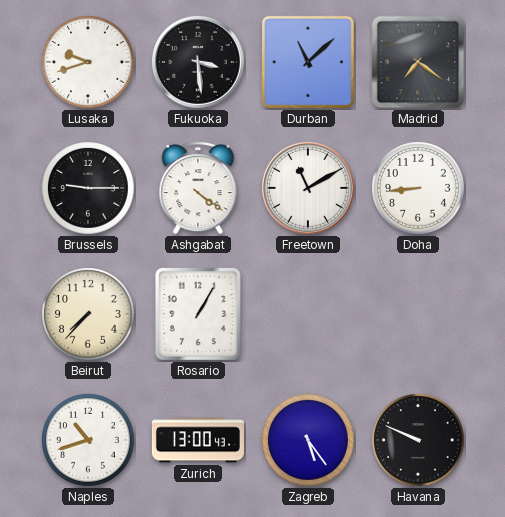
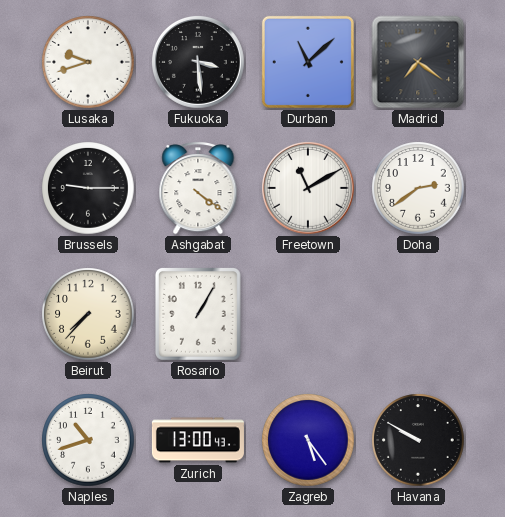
Doha: 8:44 -> 2:39
Havana: 9:49 -> 9:50
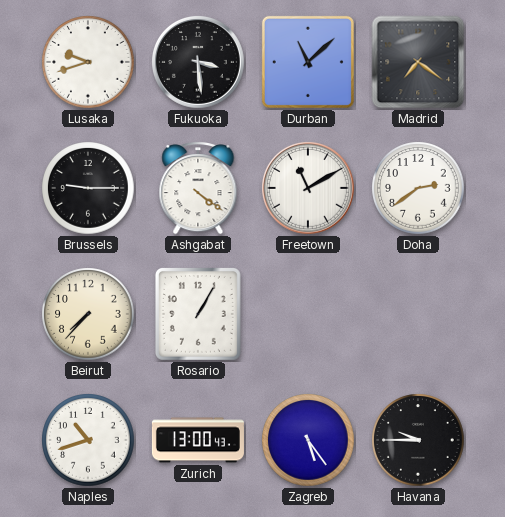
Havana: 9:50 -> 9:45
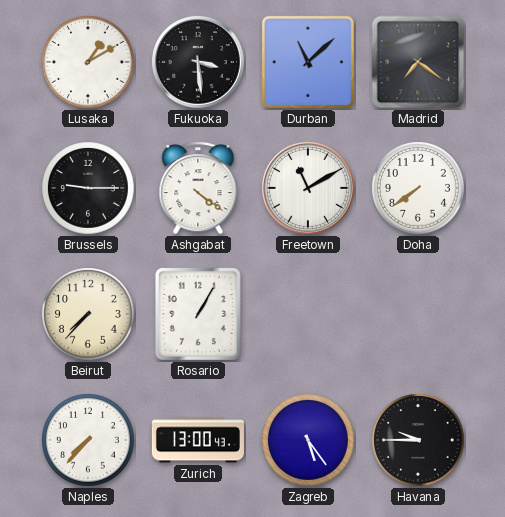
Lusaka: 9:42 -> 1:10
Doha: 2:39 -> 7:39
Naples: 10:42 -> 7:37
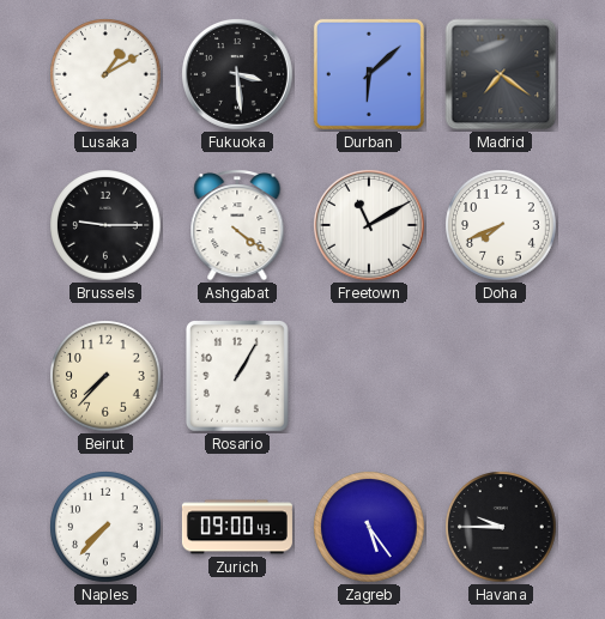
Durban: 11:08 -> 6:08
Doha: 7:39 -> 7:41
Zurich: 13:00 -> 09:00
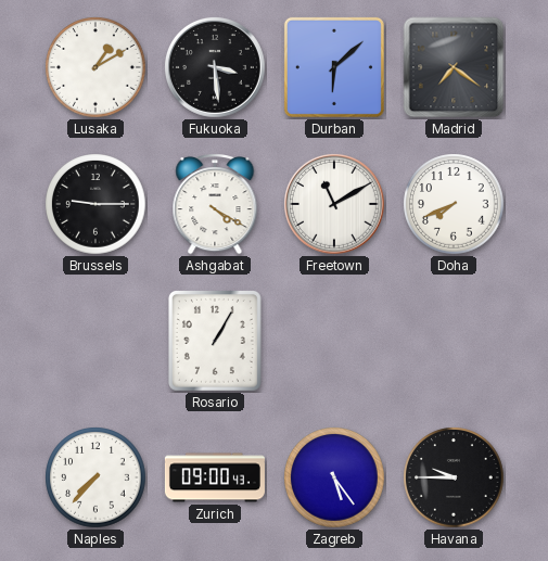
Ashgabat: 4:21 -> 4:20
Beirut: 7:37 -> none
